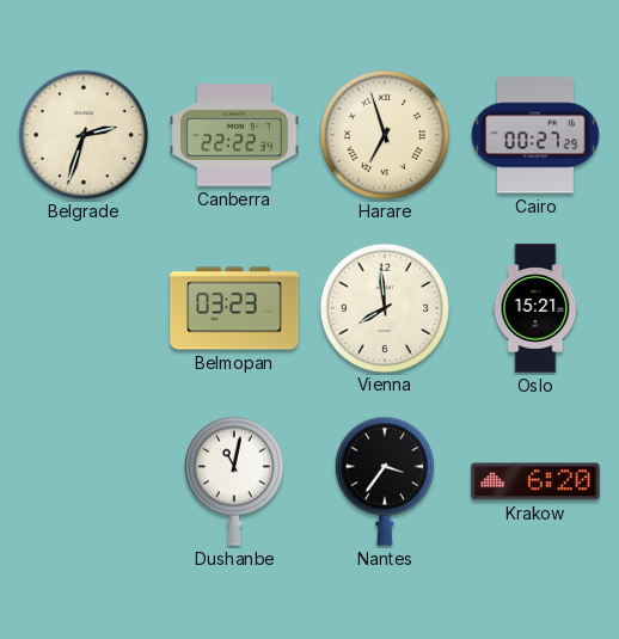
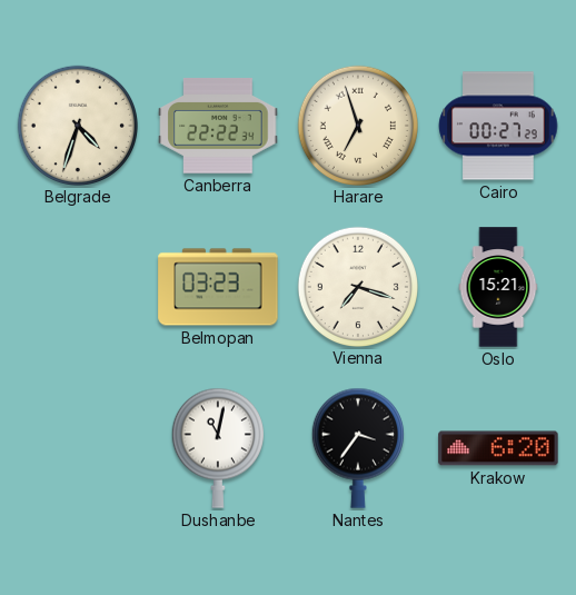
Belgrade: 2:33 -> 4:33
Vienna: 7:59 -> 7:18
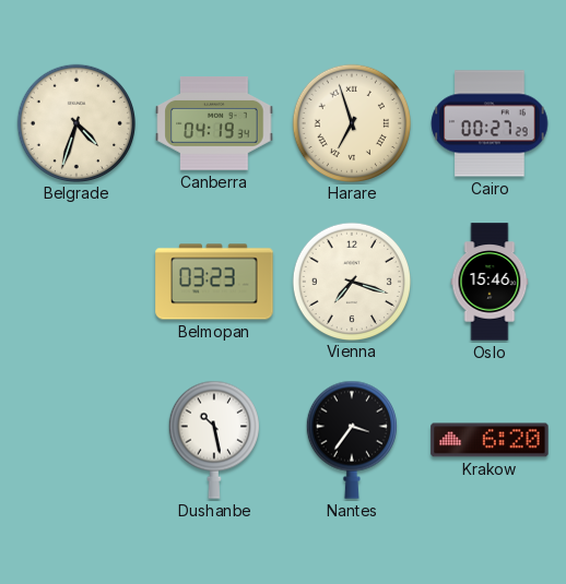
Canberra: 22:22 -> 04:19
Oslo: 15:21 -> 15:46
Dushanbe: 11:02 -> 10:28
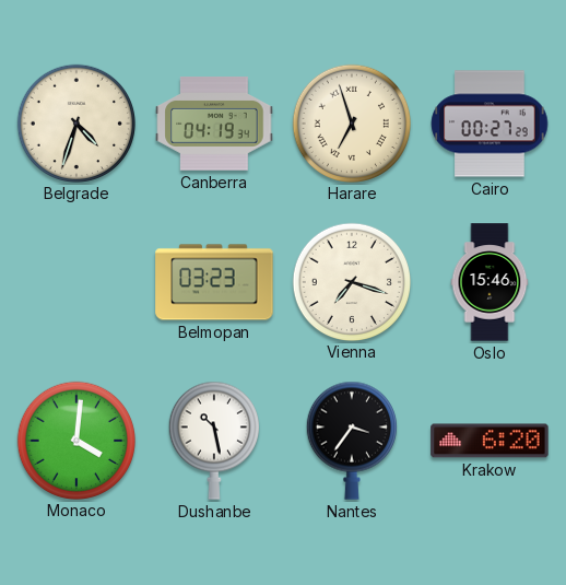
Monaco: none -> 4:01
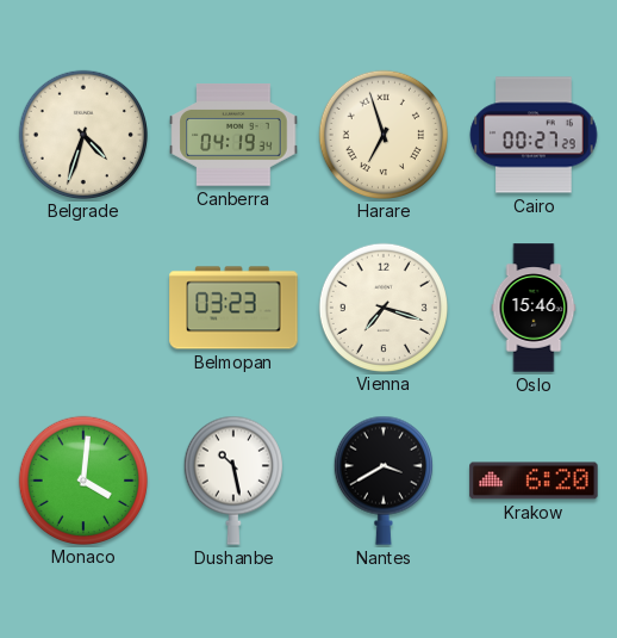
Nantes: 3:36 -> 3:40
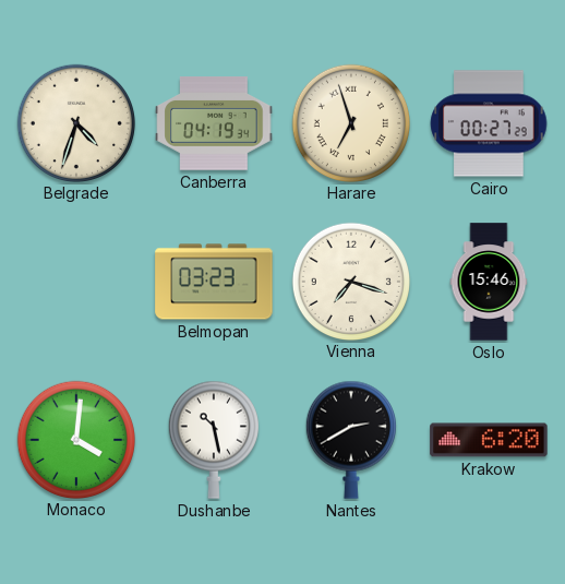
Nantes: 3:40 -> 2:40
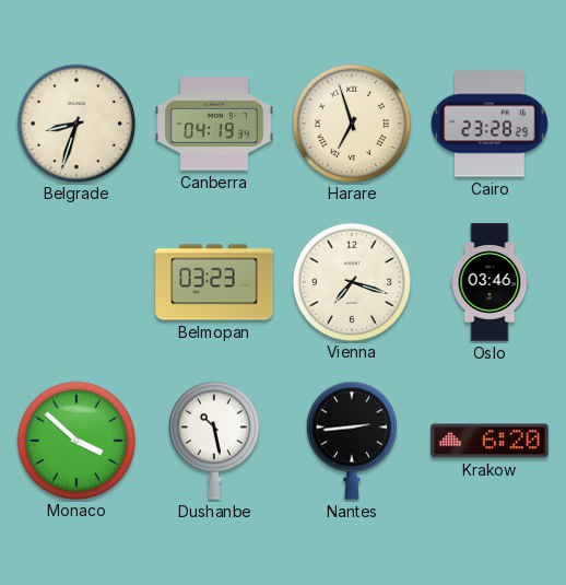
Belgrade: 4:33 -> 8:33
Cairo: 00:27 -> 23:28
Oslo: 15:46 -> 03:46
Monaco: 4:01 -> 3:52
Nantes: 2:40 -> 2:44
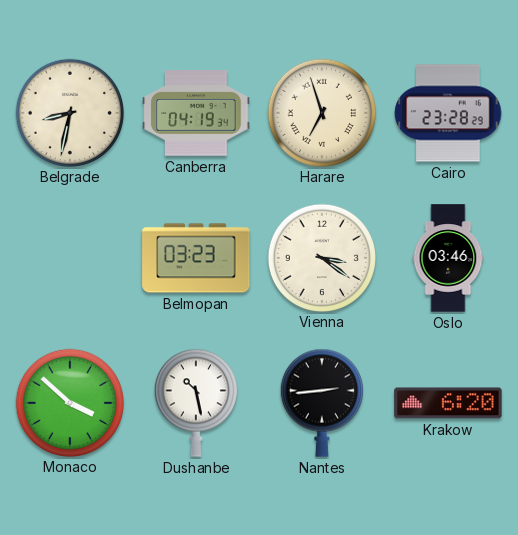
Belgrade: 8:33 -> 8:32
Vienna: 7:18 -> 3:21
